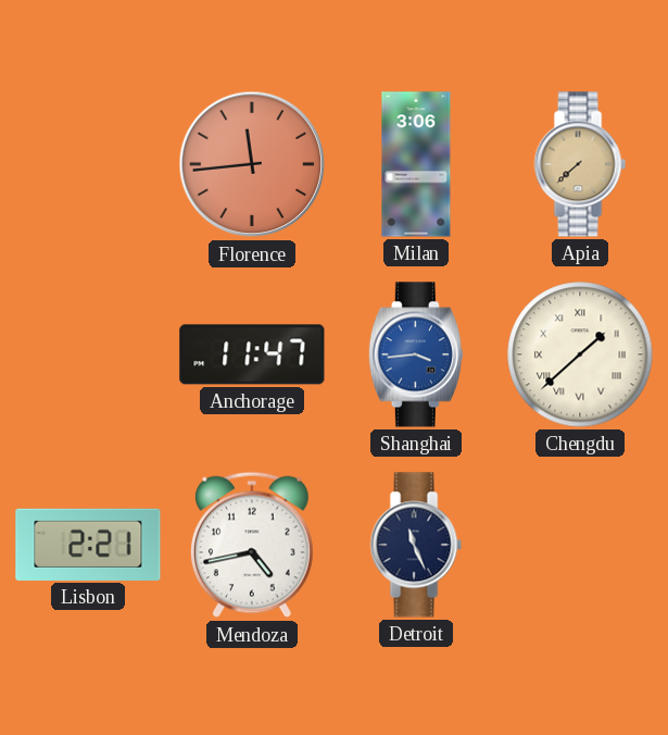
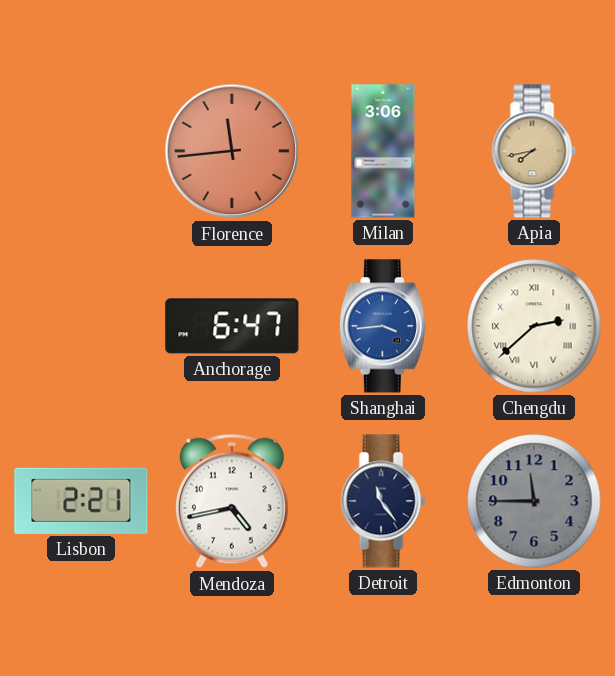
Apia: 7:38 -> 7:43
Anchorage: 11:47 -> 6:47
Chengdu: 1:38 -> 2:38
Detroit: 11:26 -> 11:24
Edmonton: none -> 11:45
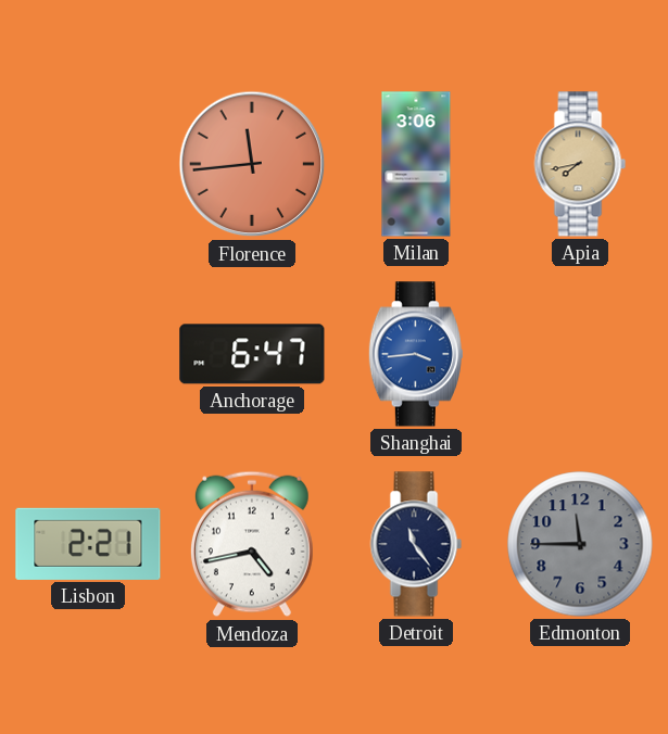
Chengdu: 2:38 -> none
